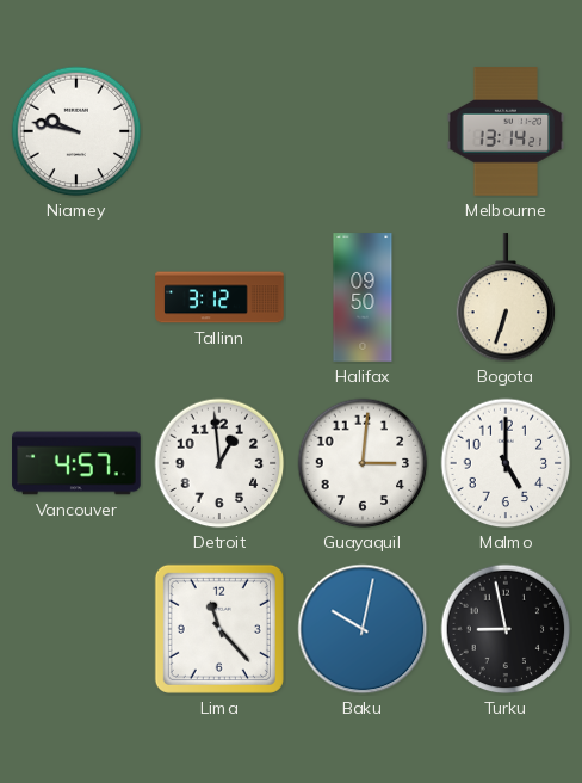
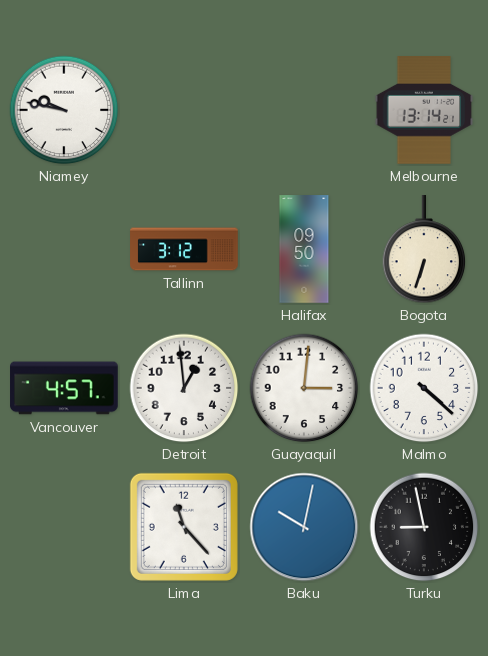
Malmo: 5:00 -> 4:22
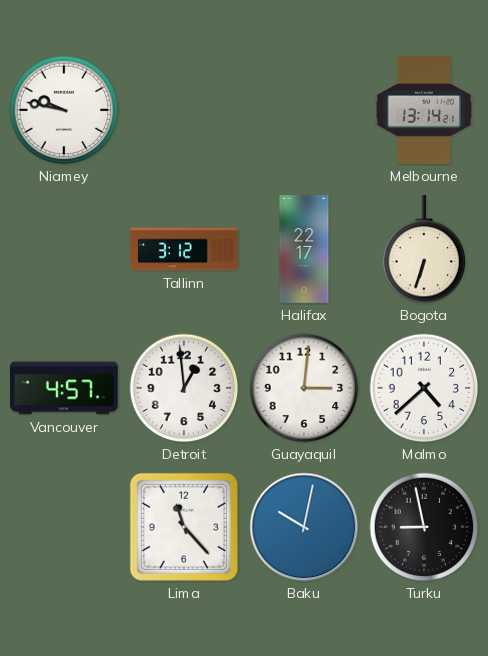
Halifax: 09:50 -> 22:17
Malmo: 4:22 -> 4:38
